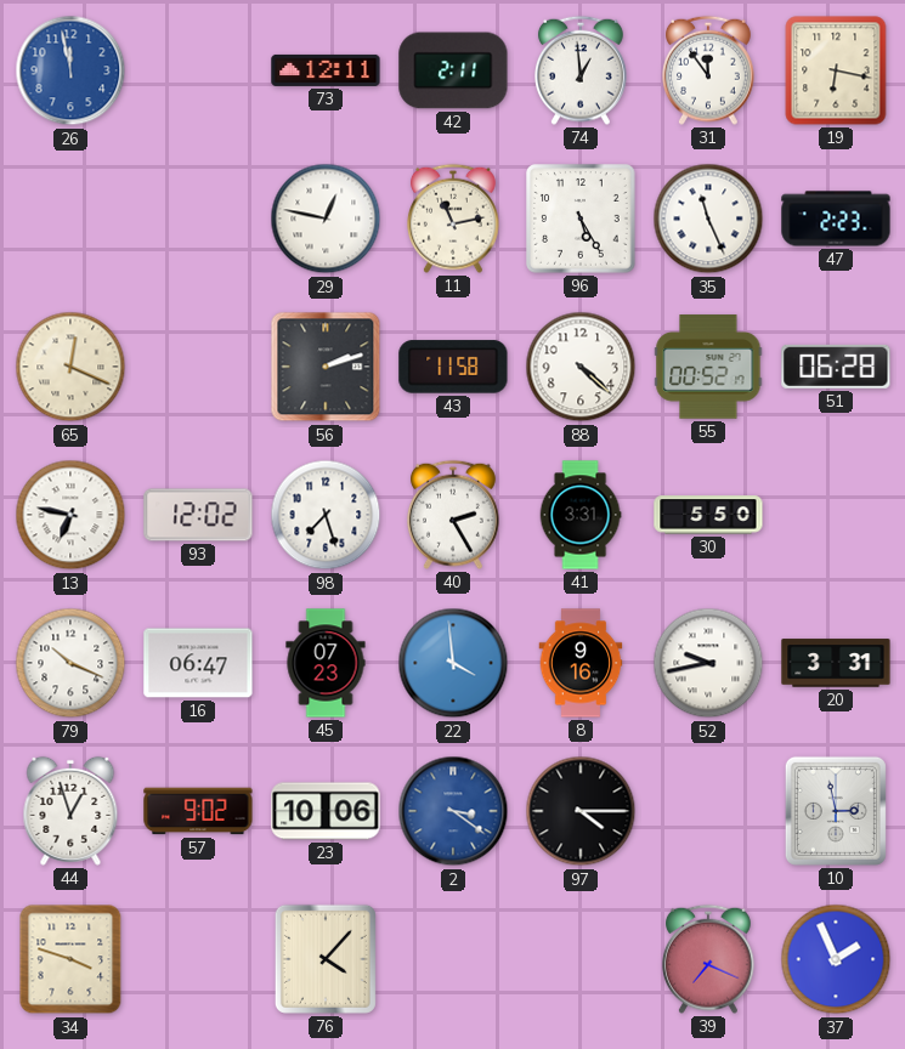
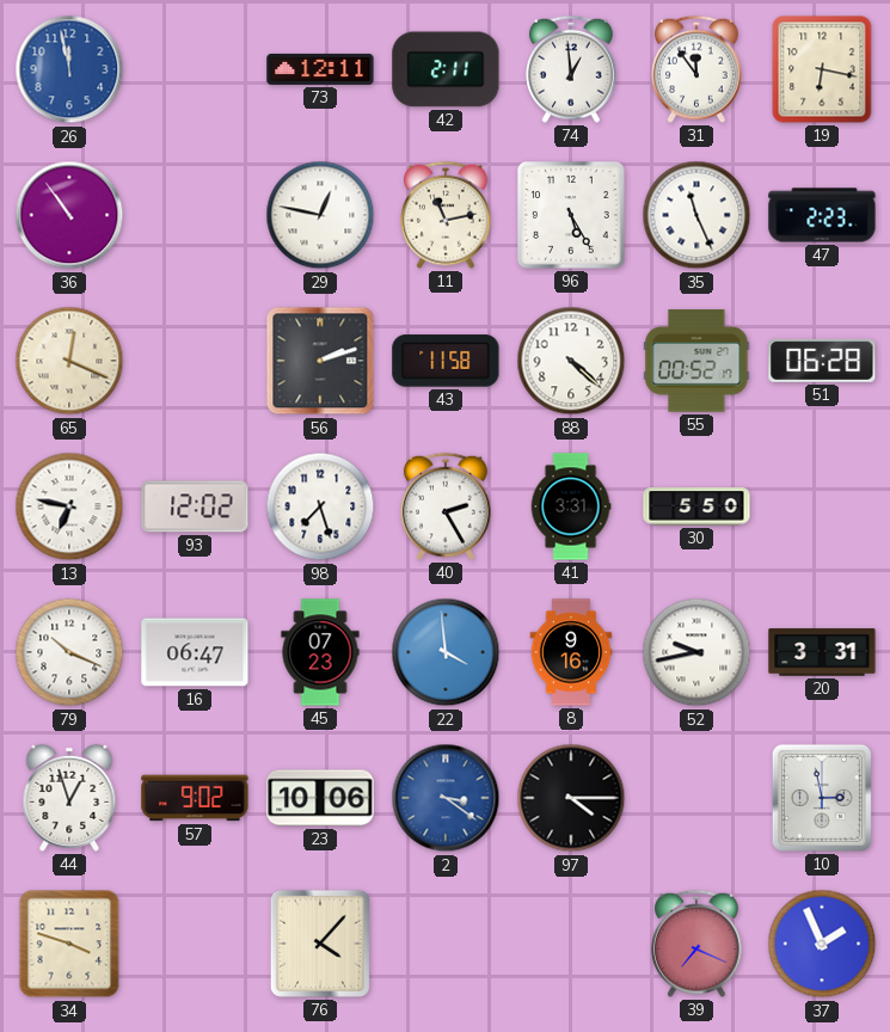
36: none -> 10:54
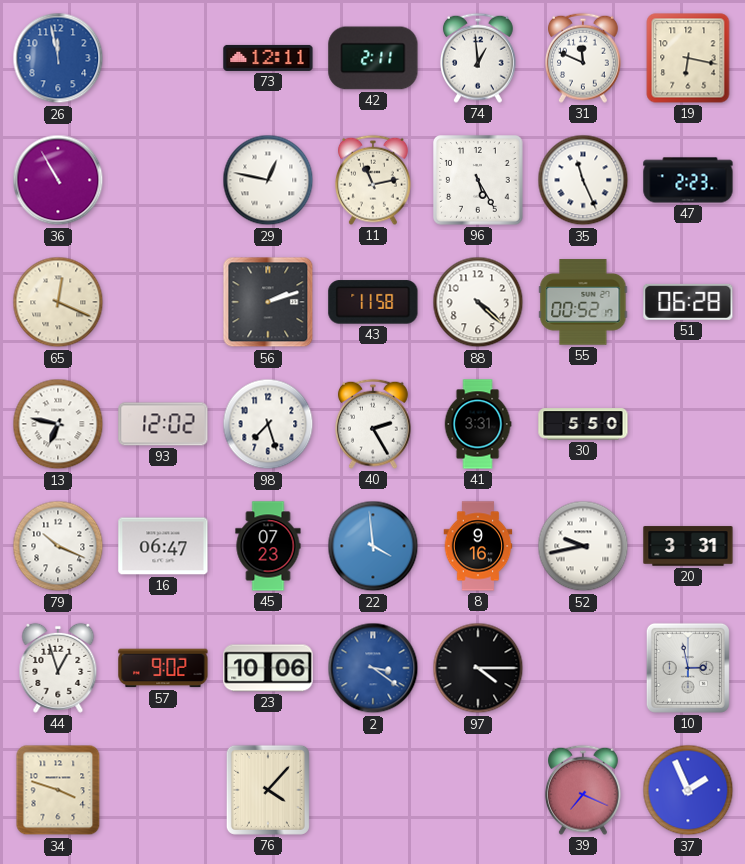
31: 11:54 -> 11:49
36: 10:54 -> 10:55
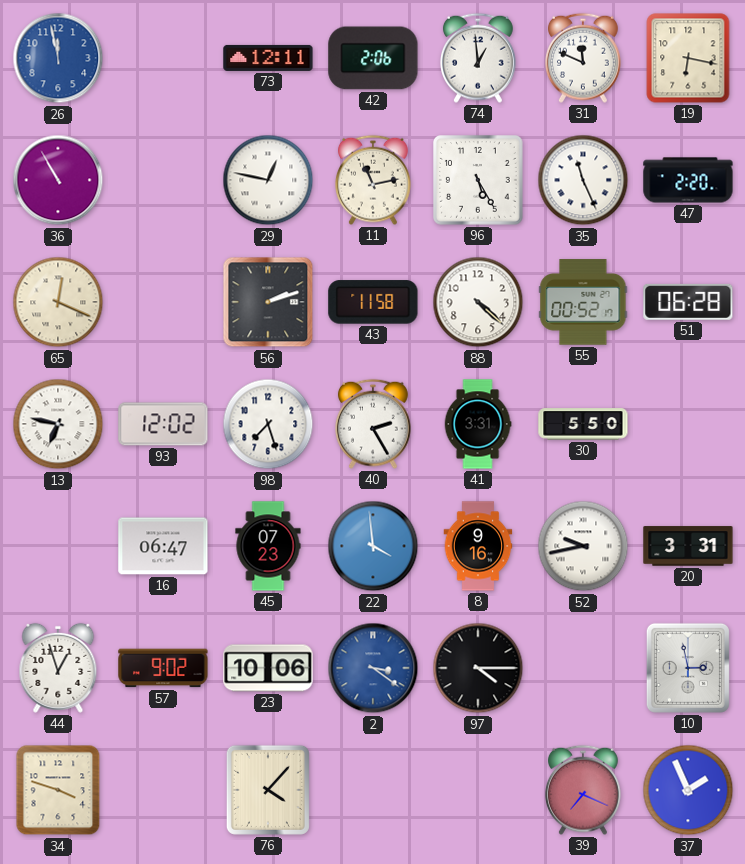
42: 2:11 -> 2:06
47: 2:23 -> 2:20
79: 10:19 -> none
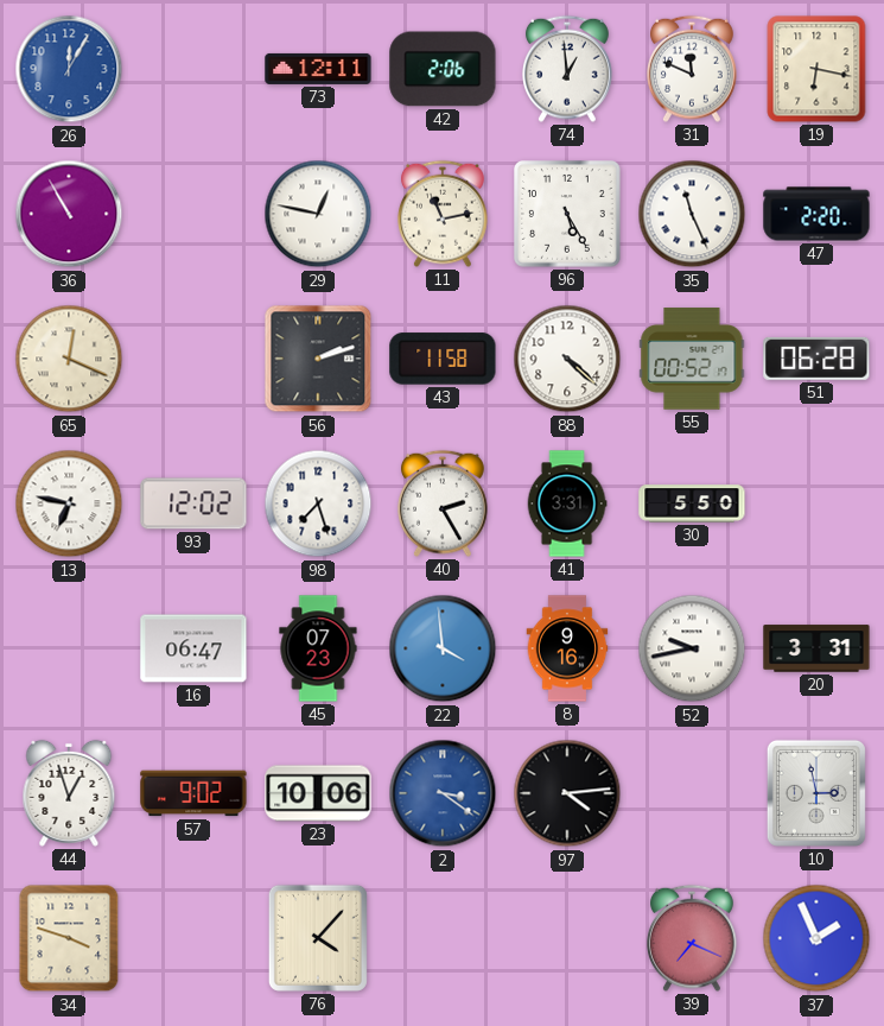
26: 11:58 -> 12:05
97: 4:15 -> 4:14
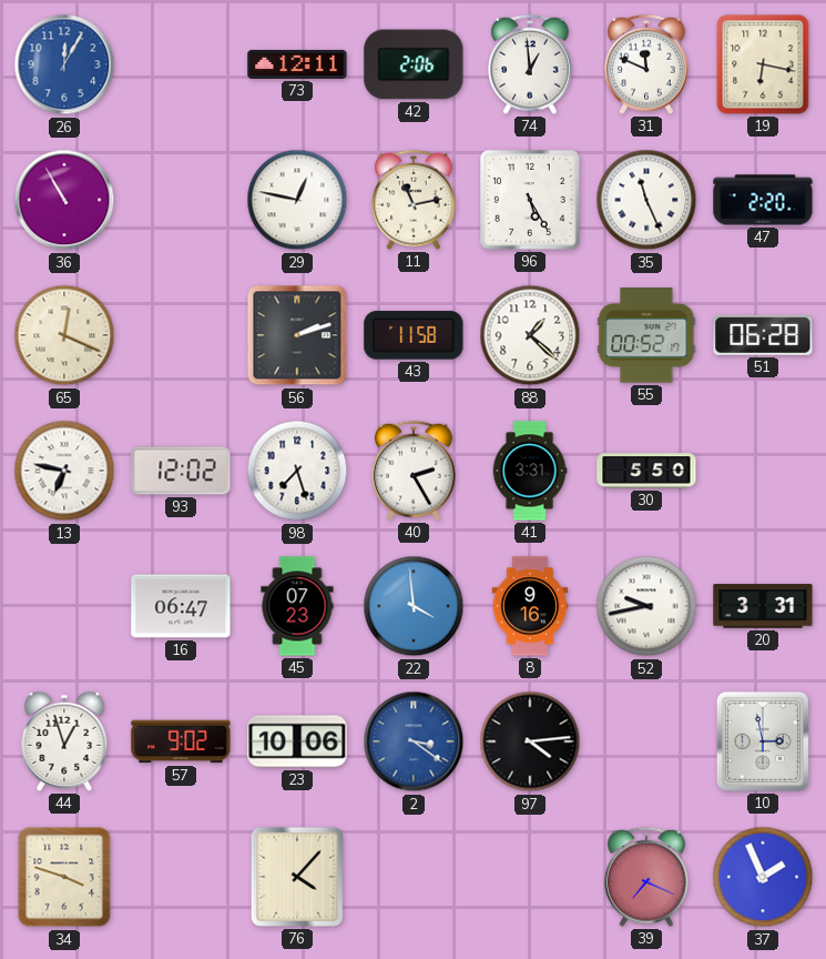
88: 4:22 -> 1:22
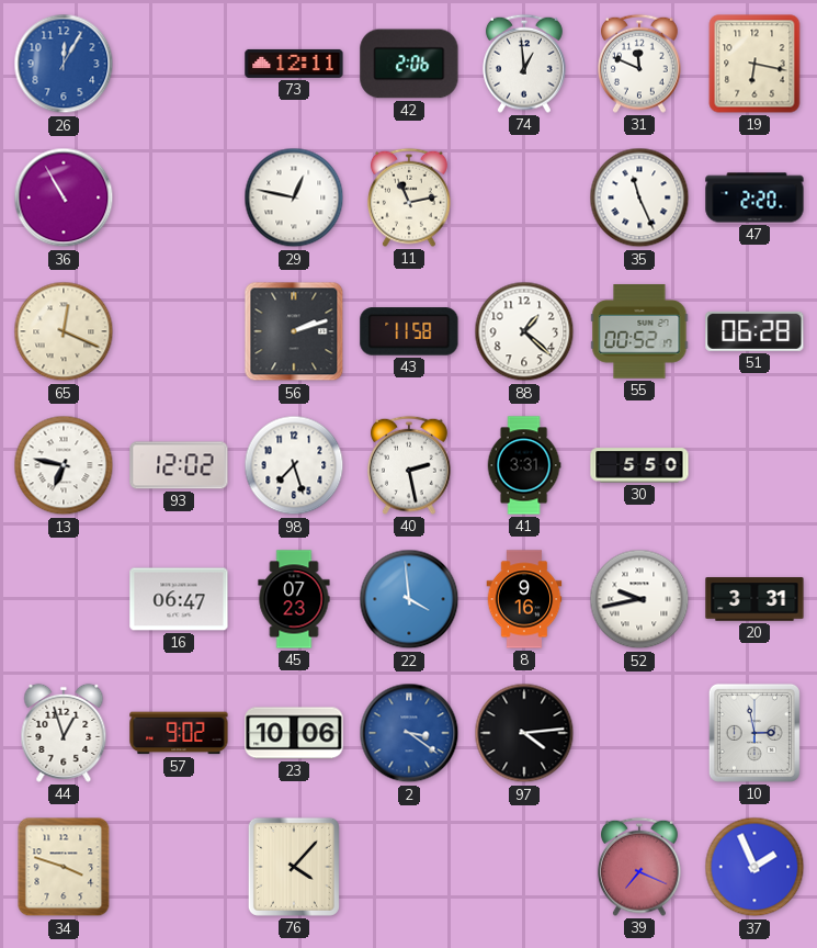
96: 5:25 -> none
40: 2:25 -> 2:28
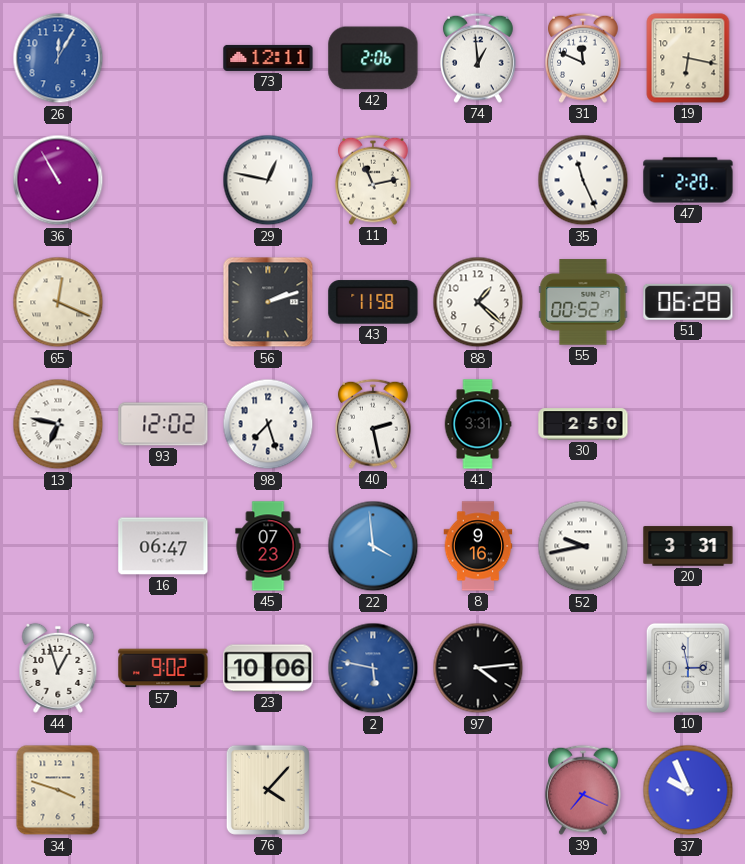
30: 5:50 -> 2:50
2: 3:21 -> 5:47
37: 1:56 -> 9:56
